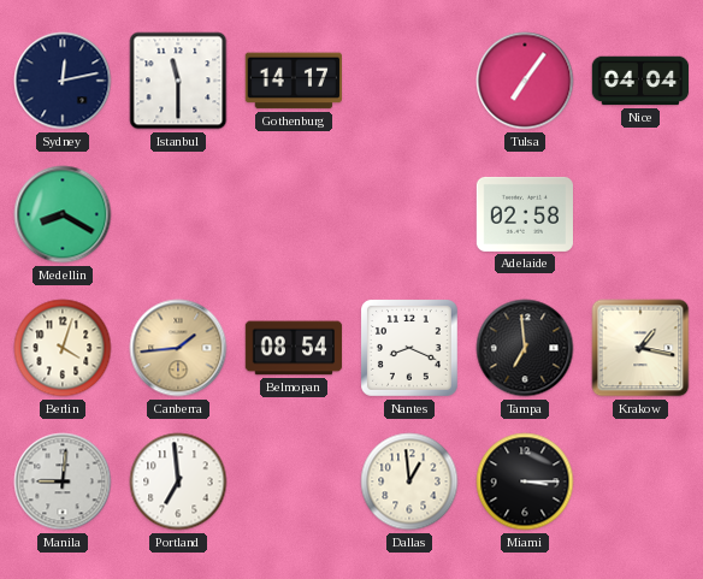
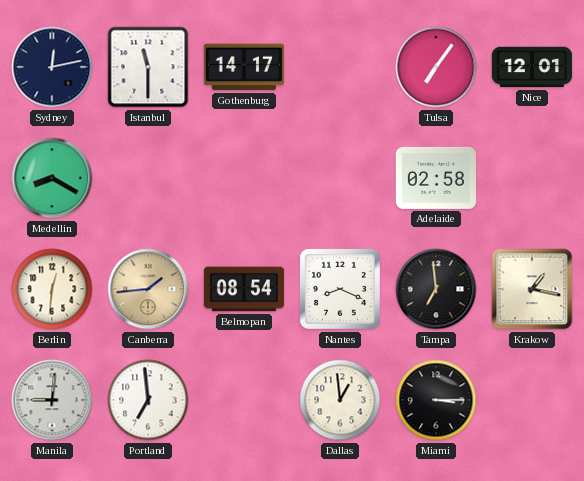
Nice: 04:04 -> 12:01
Berlin: 4:03 -> 12:31
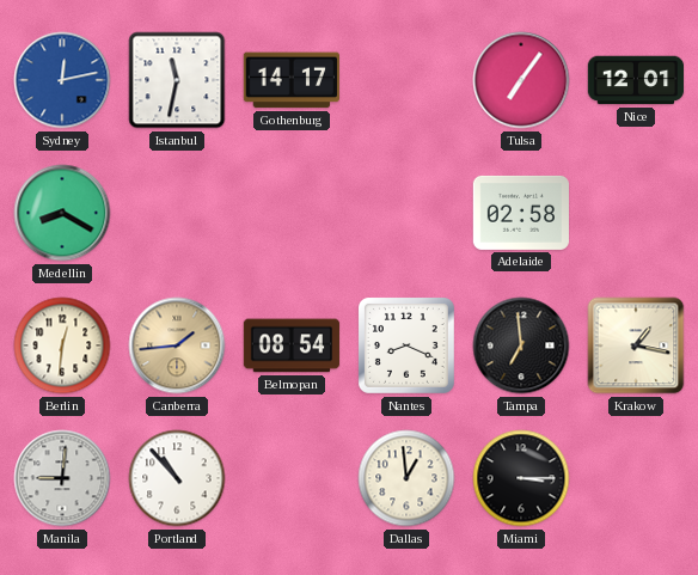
Sydney dial: navy -> blue
Istanbul: 11:30 -> 11:32
Portland: 6:59 -> 10:53
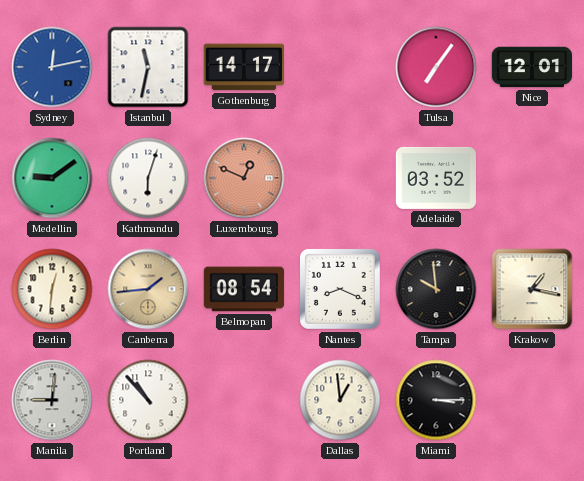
Medellin: 8:20 -> 9:09
Kathmandu: none -> 6:03
Luxembourg: none -> 12:49
Adelaide: 02:58 -> 03:52
Tampa: 6:59 -> 9:59
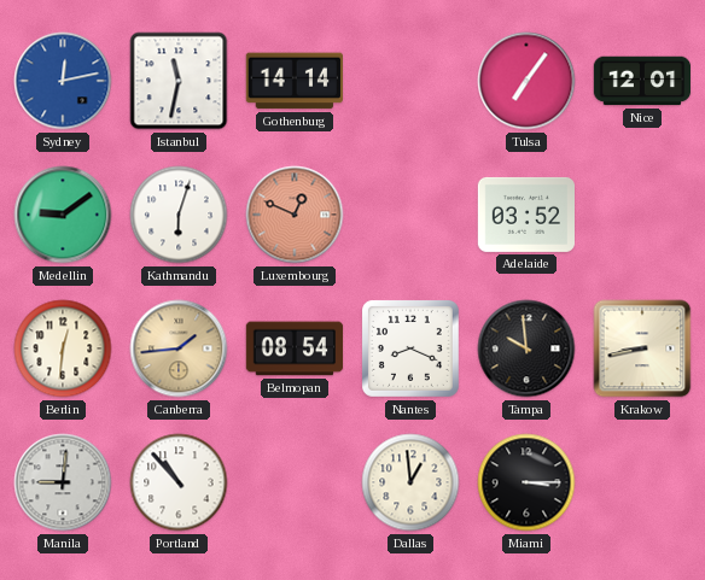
Gothenburg: 14:17 -> 14:14
Krakow: 1:17 -> 8:43
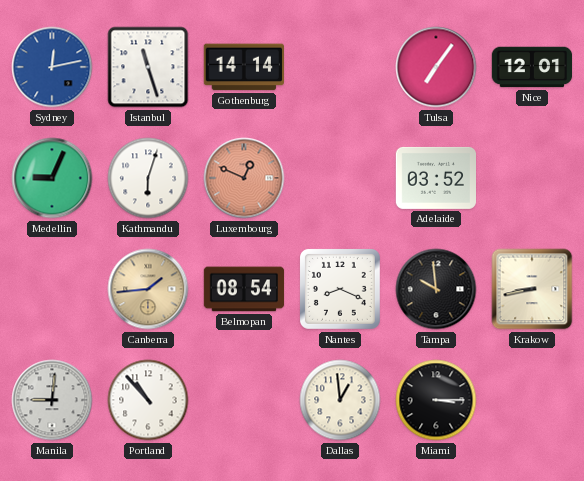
Istanbul: 11:32 -> 11:27
Medellin: 9:09 -> 9:04
Berlin: 12:31 -> none
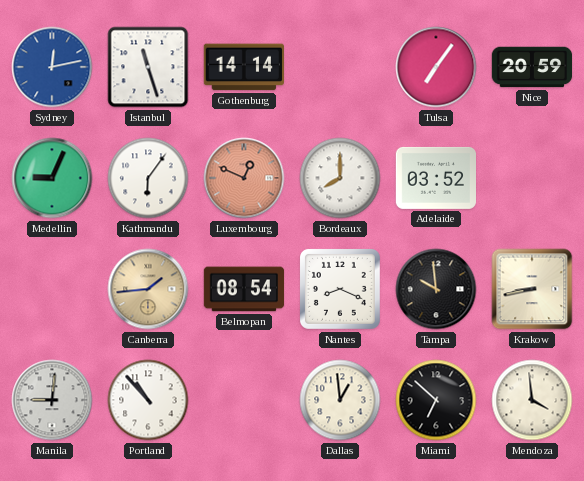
Nice: 12:01 -> 20:59
Kathmandu: 6:03 -> 6:06
Bordeaux: none -> 8:00
Miami: 3:15 -> 6:52
Mendoza: none -> 3:59
